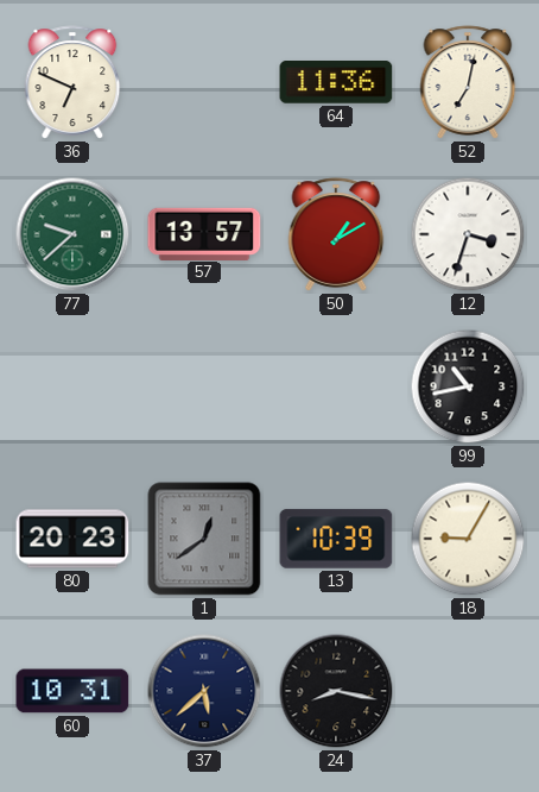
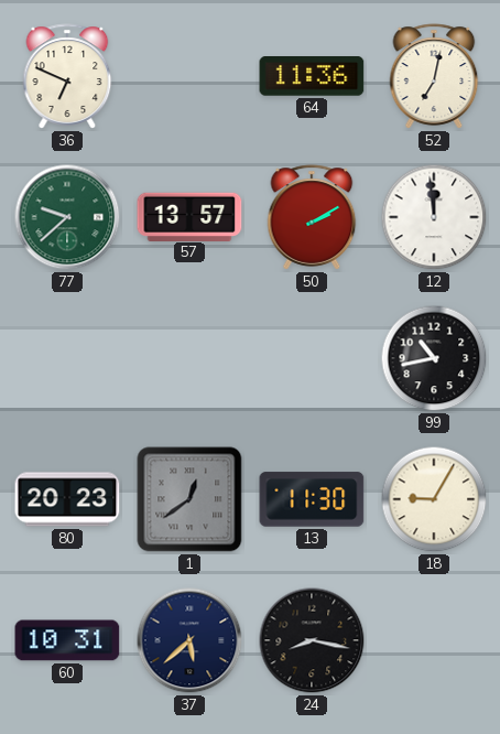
50: 1:10 -> 2:10
12: 3:33 -> 11:59
13: 10:39 -> 11:30
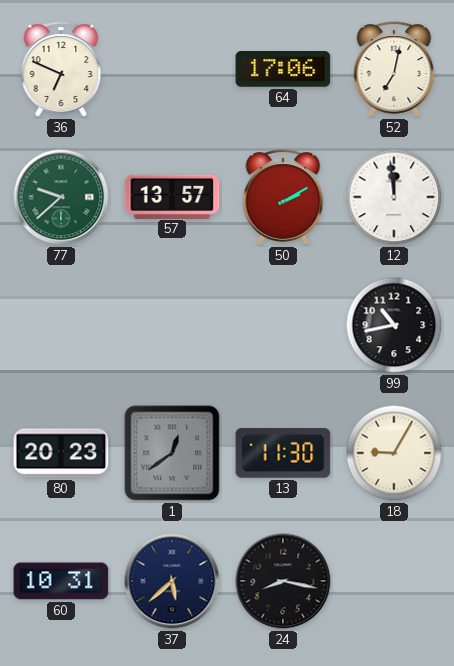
64: 11:36 -> 17:06
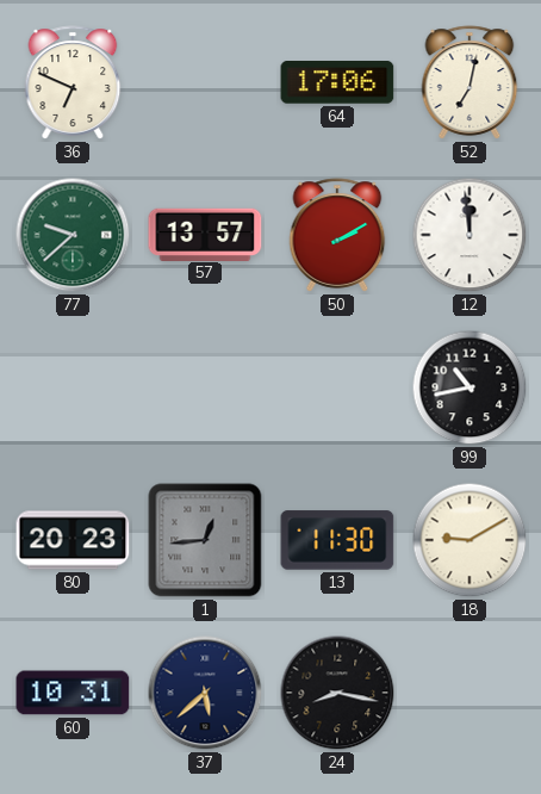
1: 12:39 -> 12:44
18: 9:05 -> 9:10
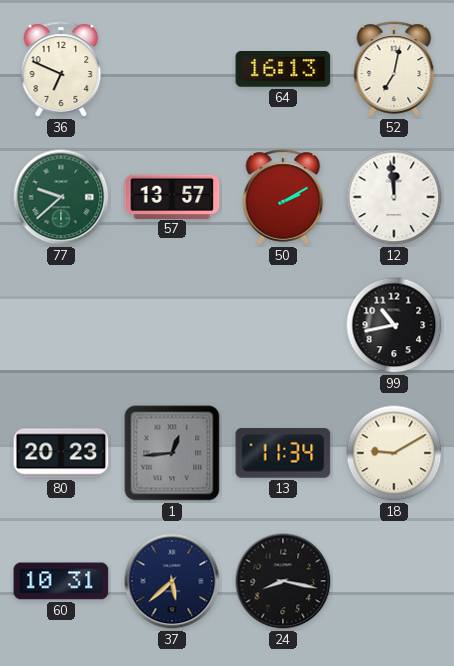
64: 17:06 -> 16:13
13: 11:30 -> 11:34
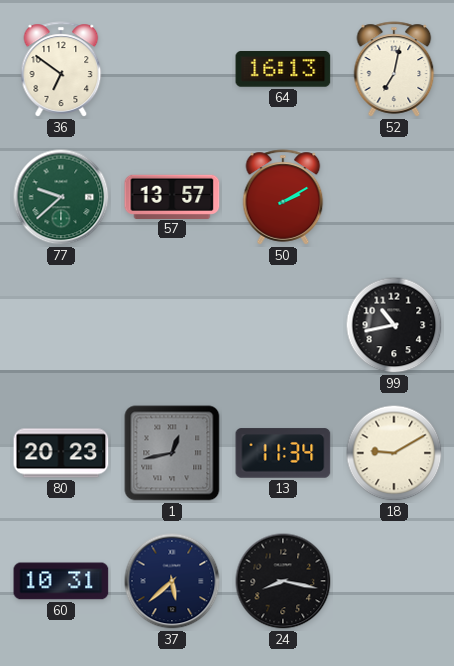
36: 6:49 -> 6:51
12: 11:59 -> none
1: 12:44 -> 12:43
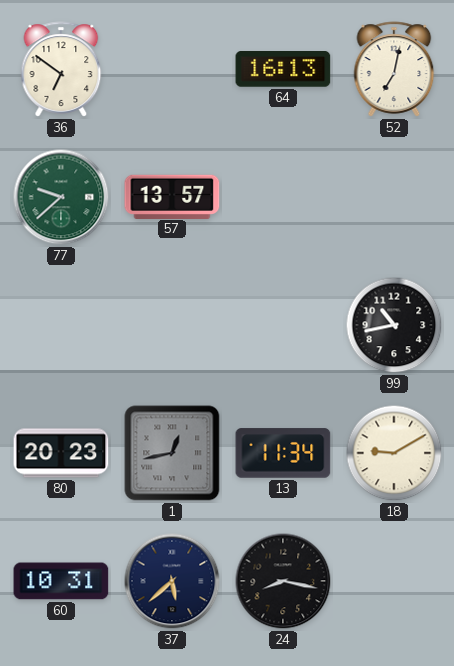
50: 2:10 -> none
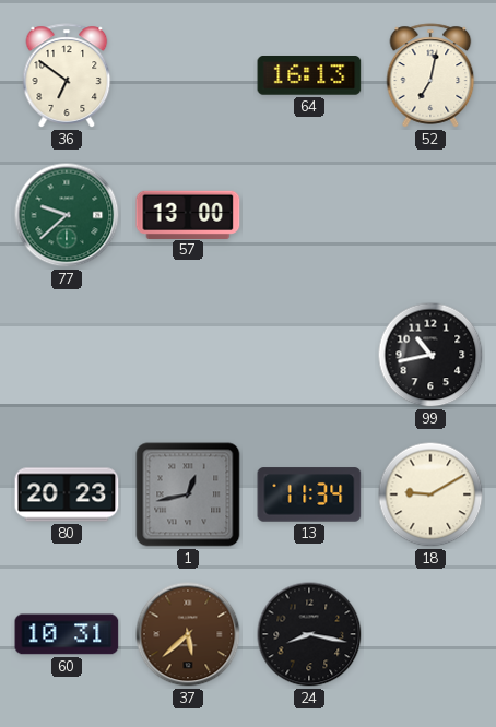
57: 13:57 -> 13:00
37 dial: navy -> brown
